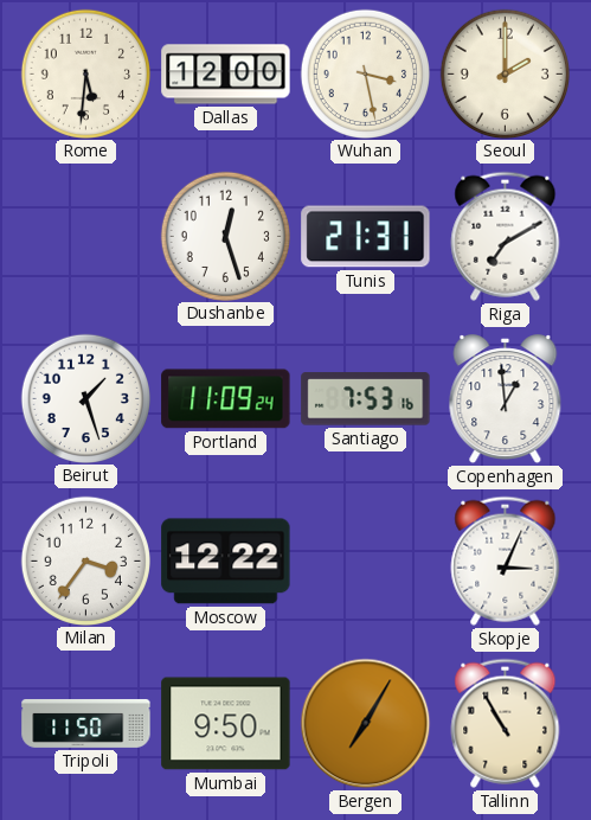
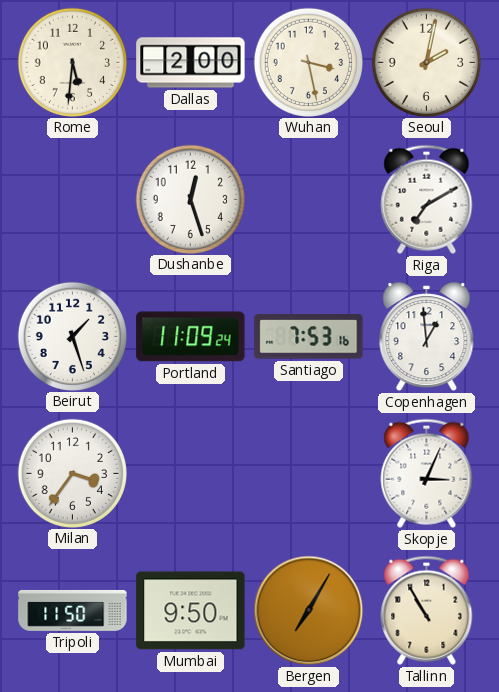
Dallas: 12:00 -> 2:00
Seoul: 2:00 -> 2:02
Tunis: 21:31 -> none
Moscow: 12:22 -> none
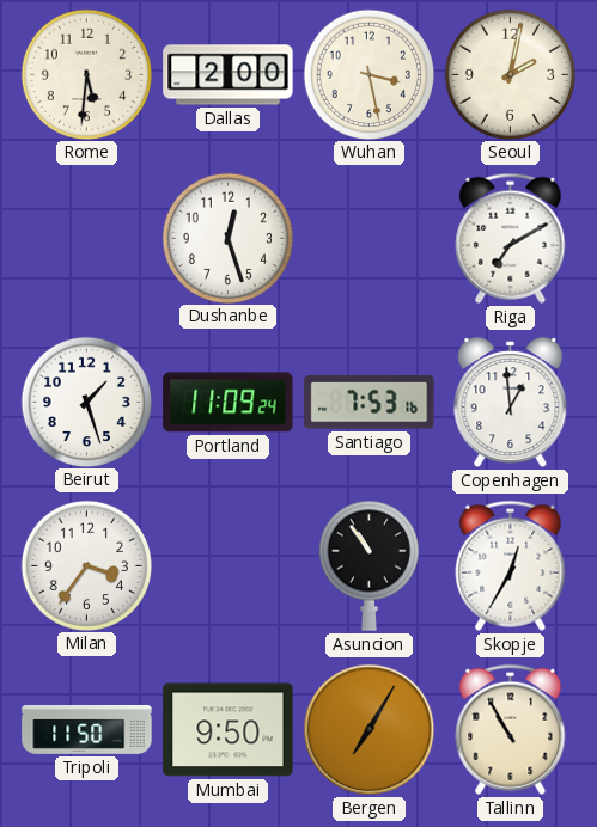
Asuncion: none -> 10:54
Skopje: 3:04 -> 12:35
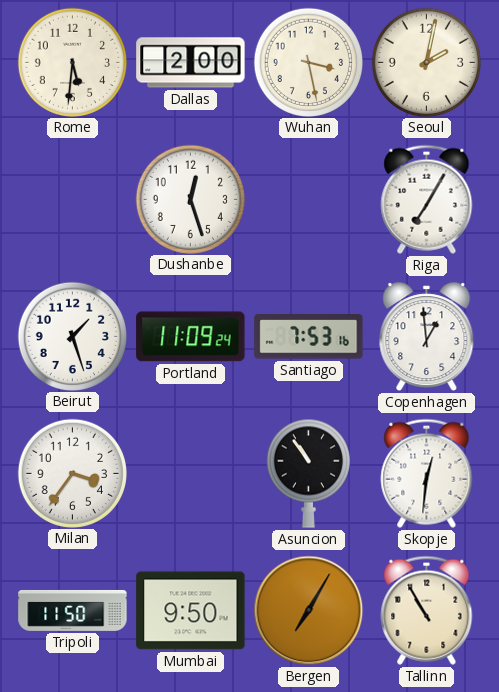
Riga: 7:10 -> 7:05
Skopje: 12:35 -> 12:31
